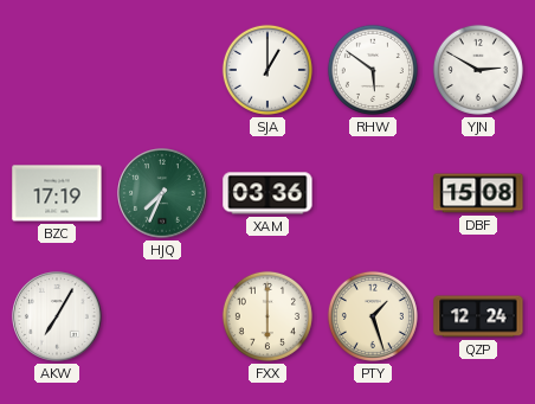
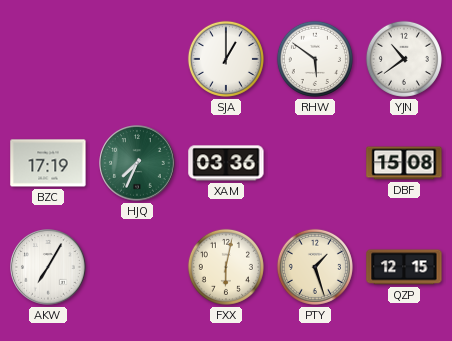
YJN: 2:50 -> 10:39
FXX: 6:00 -> 6:02
QZP: 12:24 -> 12:15
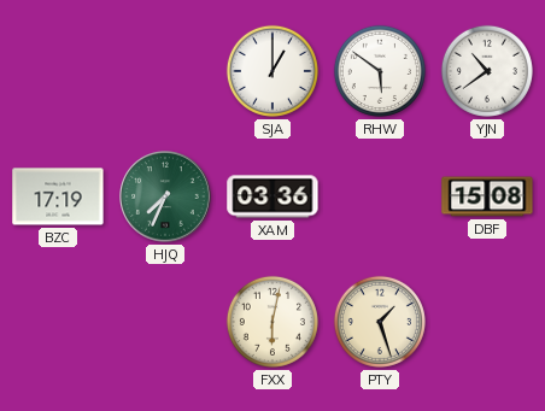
AKW: 7:05 -> none
QZP: 12:15 -> none
